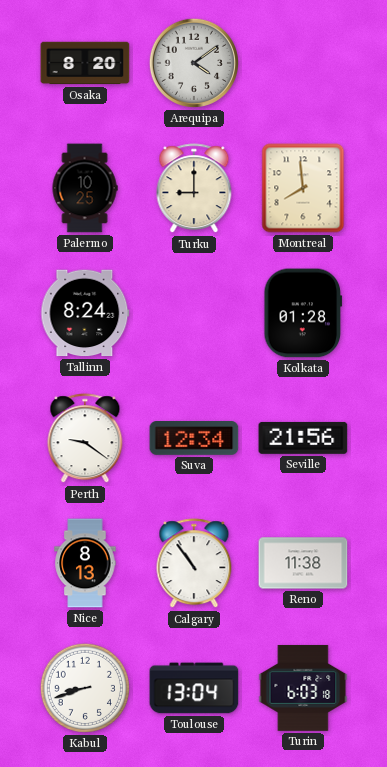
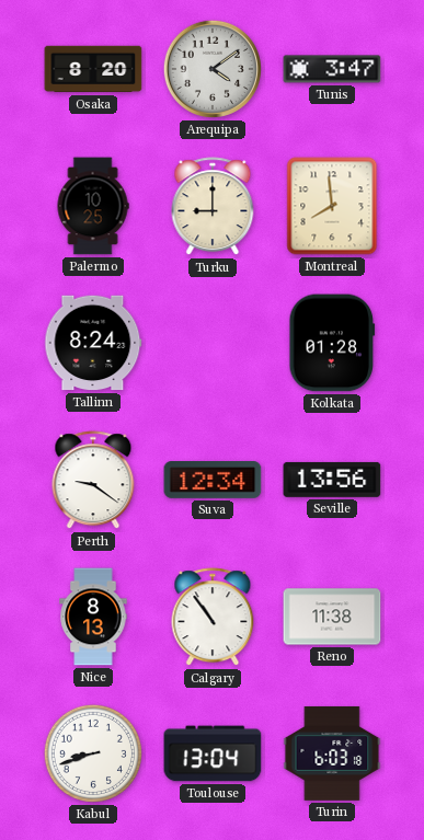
Tunis: none -> 3:47
Seville: 21:56 -> 13:56
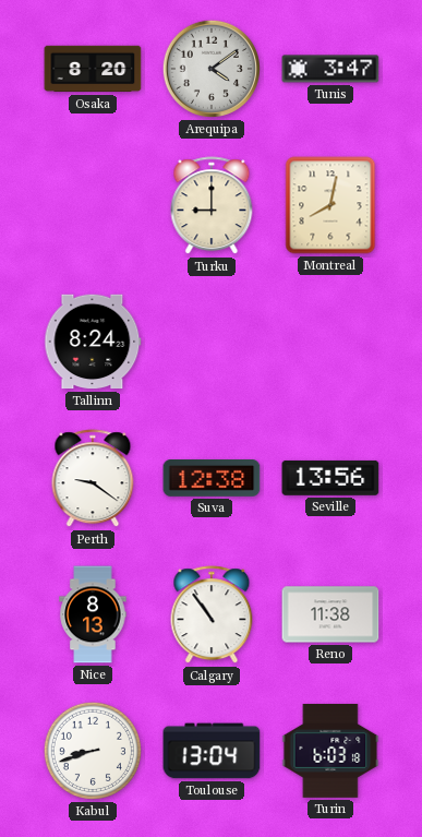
Palermo: 10:25 -> none
Montreal: 7:59 -> 8:02
Kolkata: 01:28 -> none
Suva: 12:34 -> 12:38
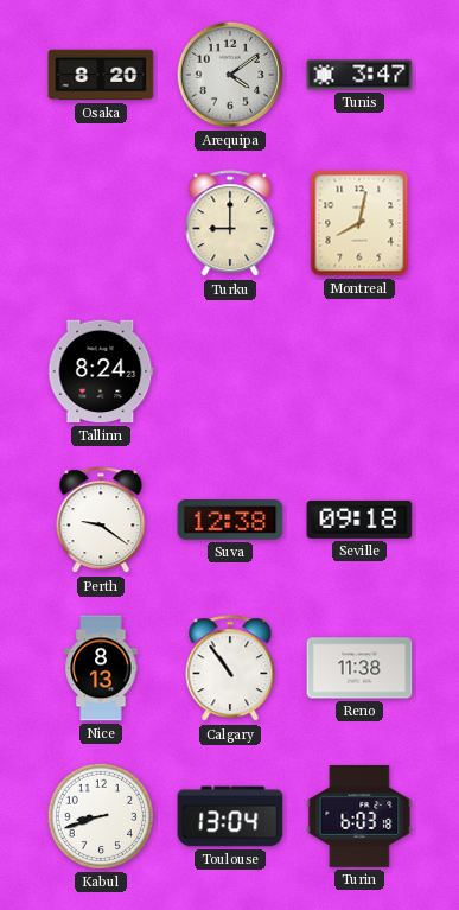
Seville: 13:56 -> 09:18
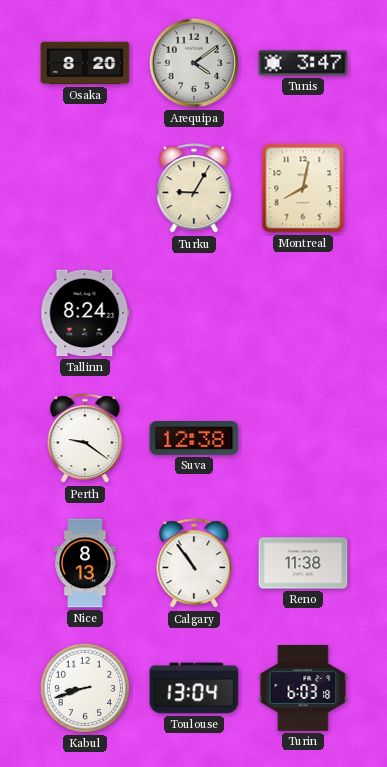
Turku: 9:00 -> 9:05
Seville: 09:18 -> none
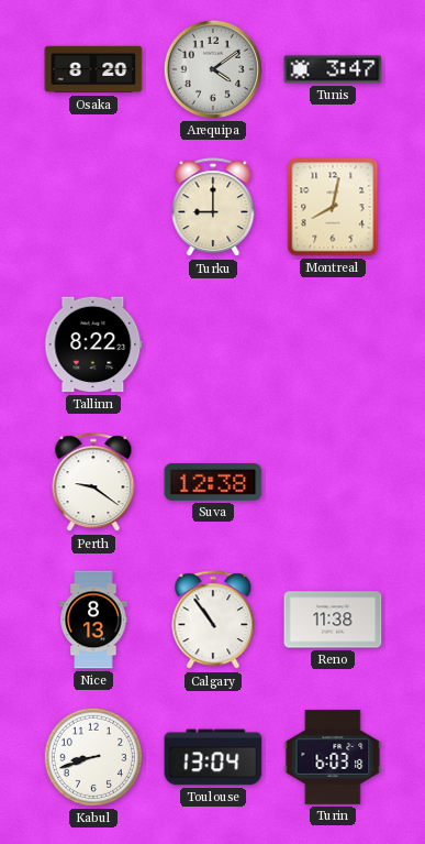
Turku: 9:05 -> 9:00
Tallinn: 8:24 -> 8:22
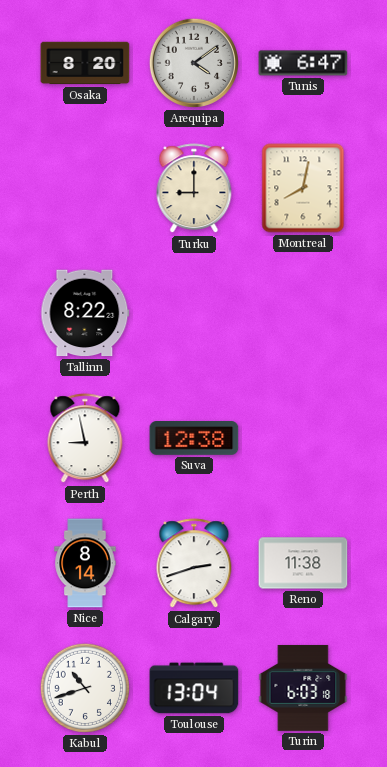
Tunis: 3:47 -> 6:47
Perth: 9:21 -> 8:58
Nice: 8:13 -> 8:14
Calgary: 10:54 -> 2:42
Kabul: 8:42 -> 10:42
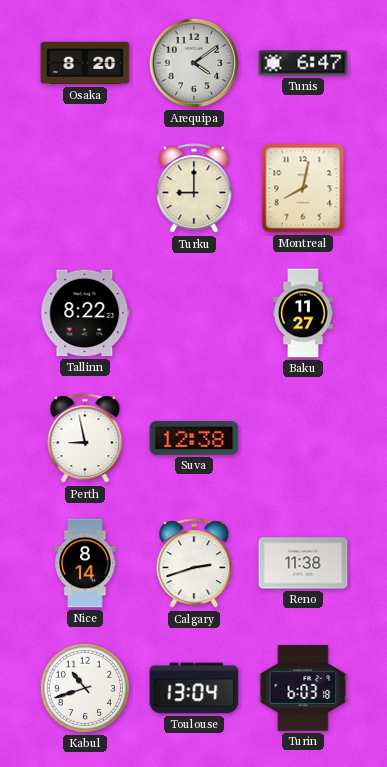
Baku: none -> 11:27
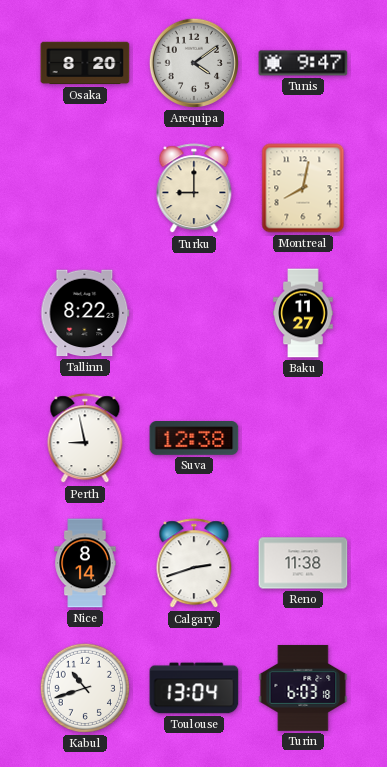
Tunis: 6:47 -> 9:47
